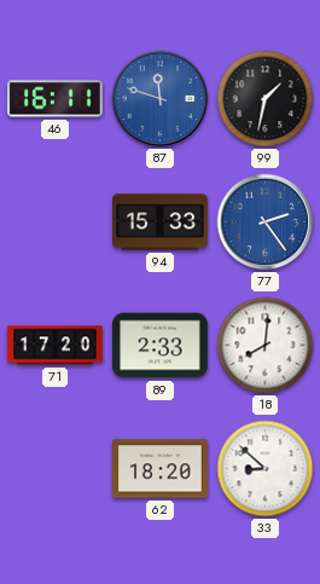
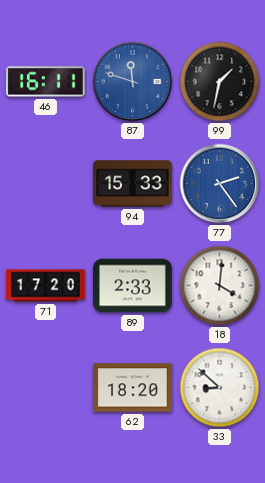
18: 8:01 -> 4:01
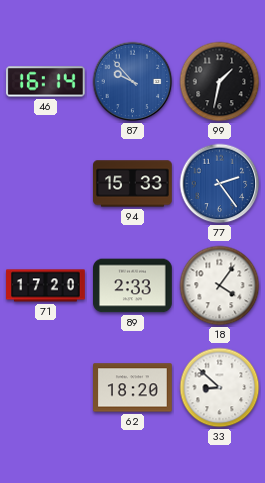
46: 16:11 -> 16:14
87: 11:48 -> 9:53
18: 4:01 -> 4:06
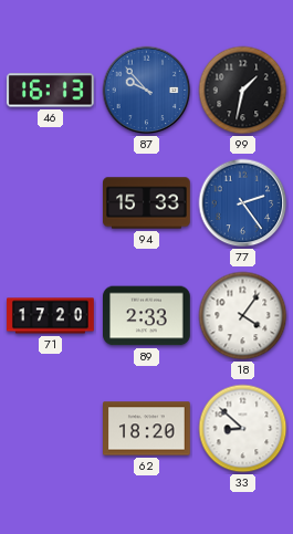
46: 16:14 -> 16:13
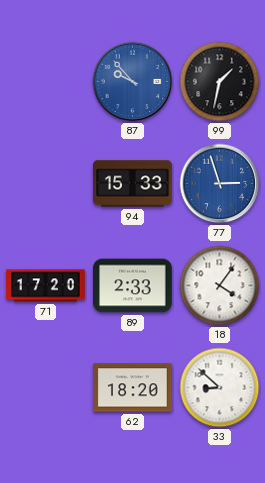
46: 16:13 -> none
77: 2:24 -> 2:57
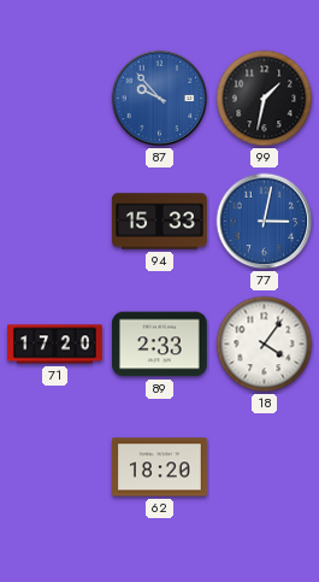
77: 2:57 -> 3:02
33: 8:52 -> none
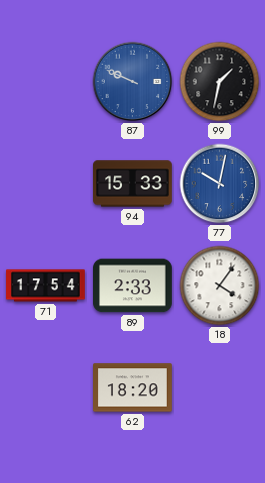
87: 9:53 -> 9:49
77: 3:02 -> 10:02
71: 17:20 -> 17:54
